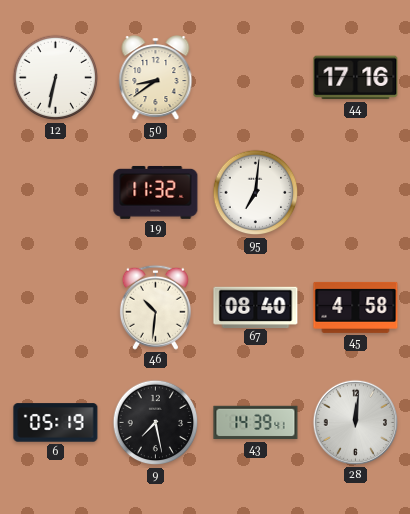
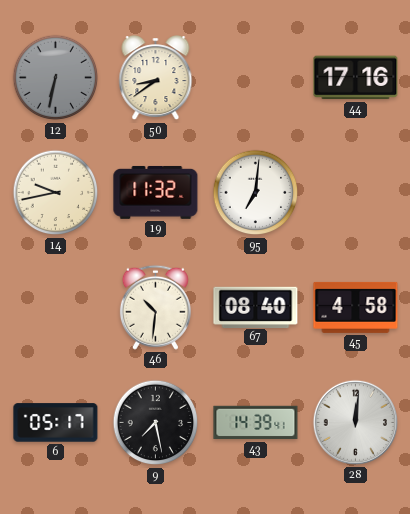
12 dial: white -> grey
14: none -> 9:43
6: 05:19 -> 05:17
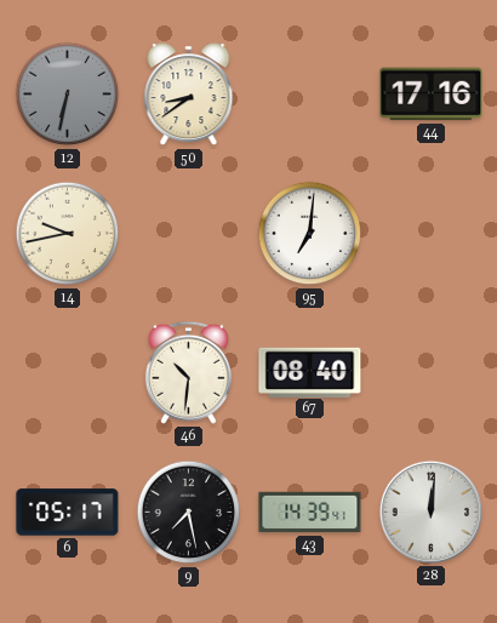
19: 11:32 -> none
45: 4:58 -> none
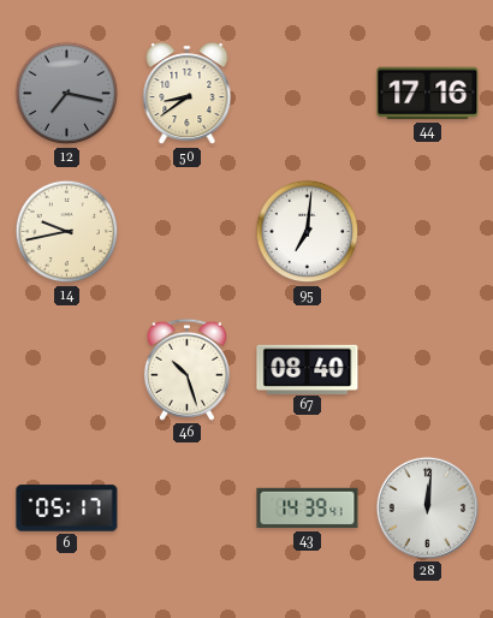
12: 6:32 -> 7:17
46: 10:31 -> 10:27
9: 7:28 -> none
